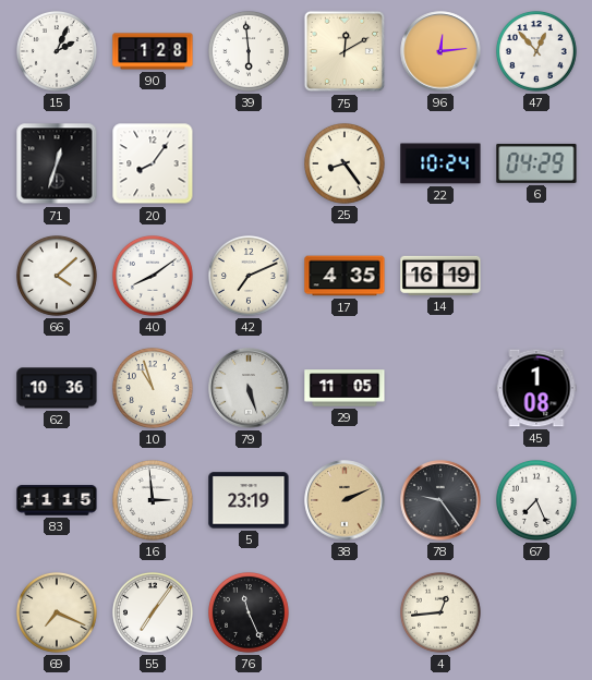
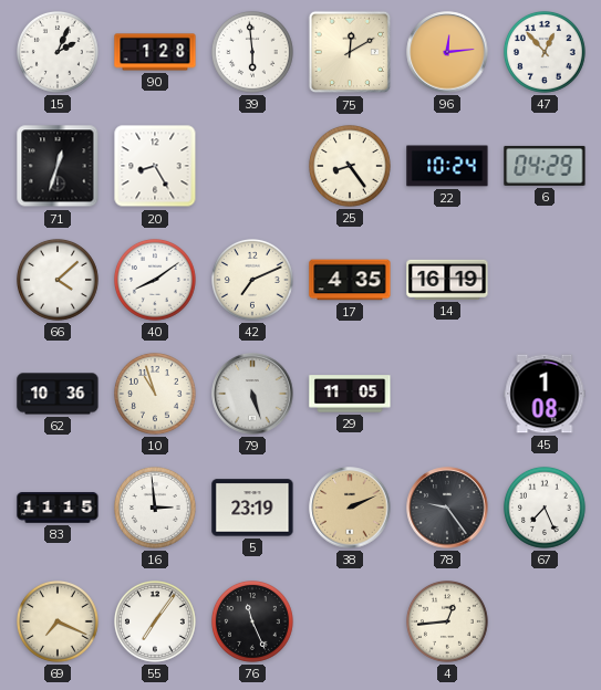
20: 8:06 -> 8:25
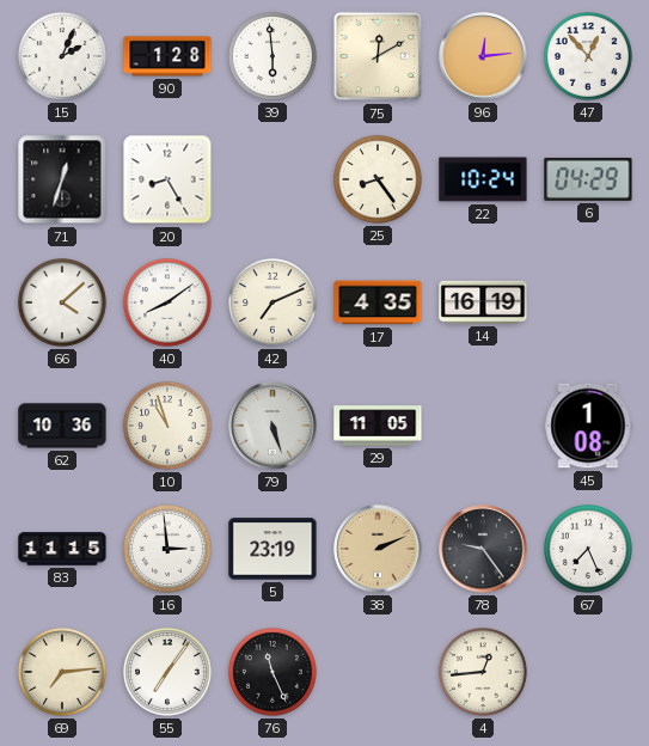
69: 7:19 -> 7:14
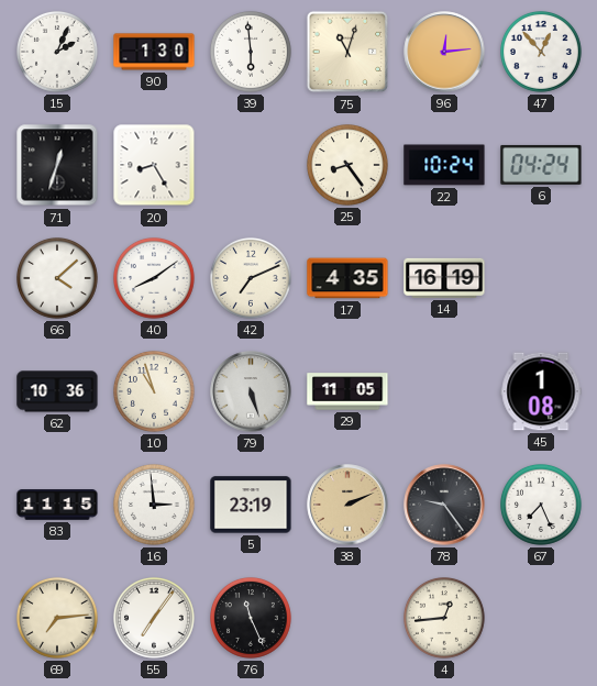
90: 1:28 -> 1:30
75: 12:10 -> 11:03
6: 04:29 -> 04:24
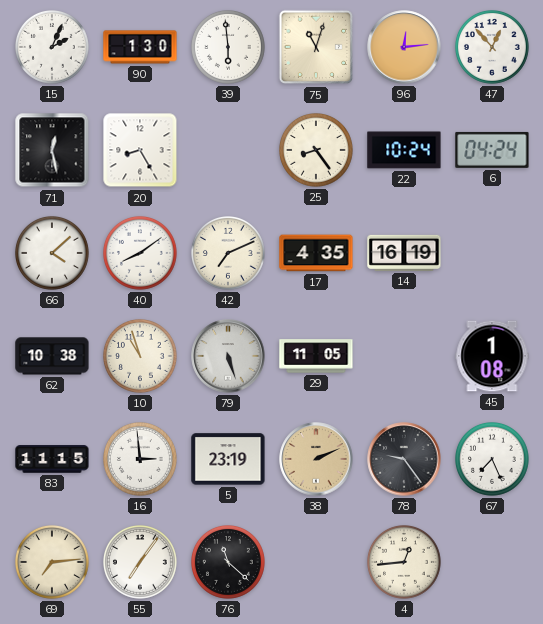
71: 12:33 -> 12:28
62: 10:36 -> 10:38
76: 11:26 -> 11:22
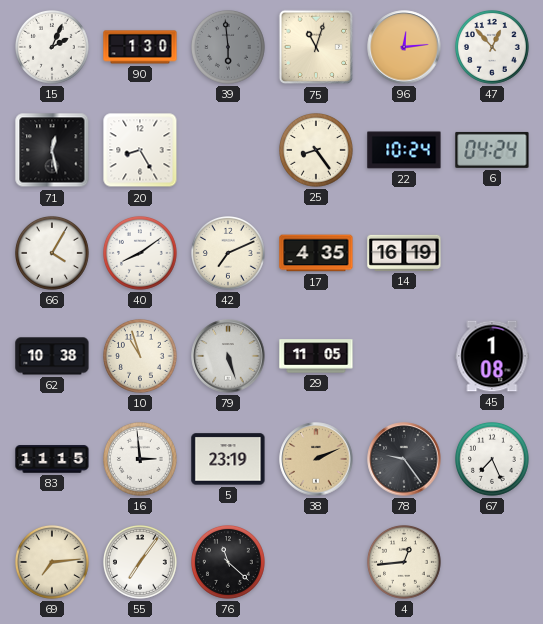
39 dial: white -> grey
66: 4:08 -> 4:05
